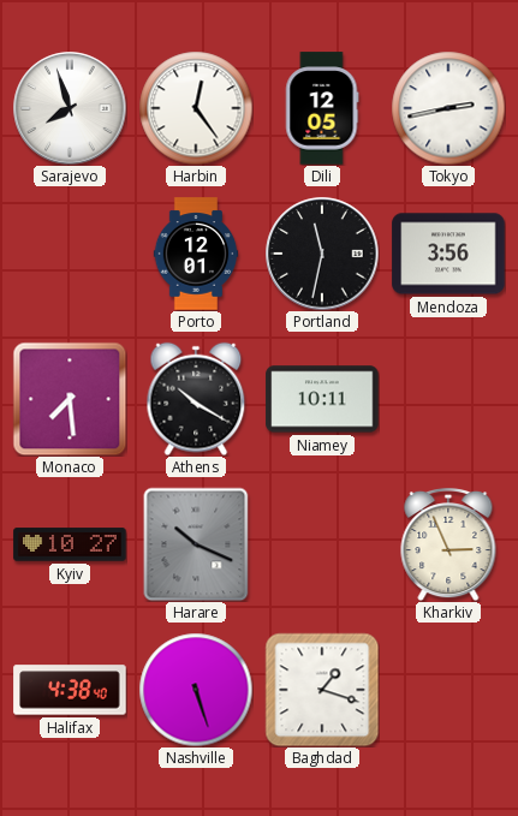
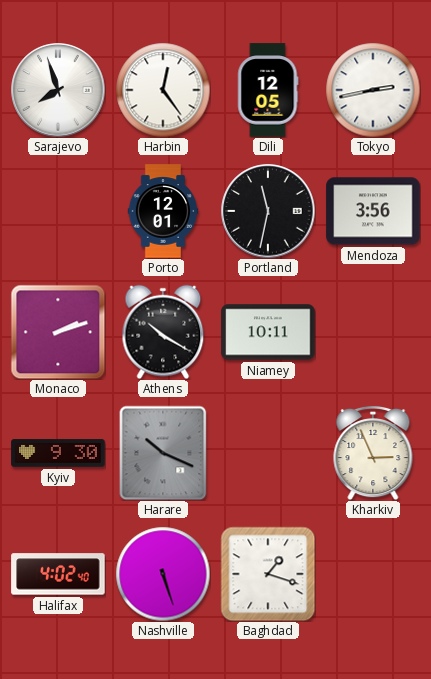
Monaco: 7:29 -> 2:12
Kyiv: 10:27 -> 9:30
Halifax: 4:38 -> 4:02
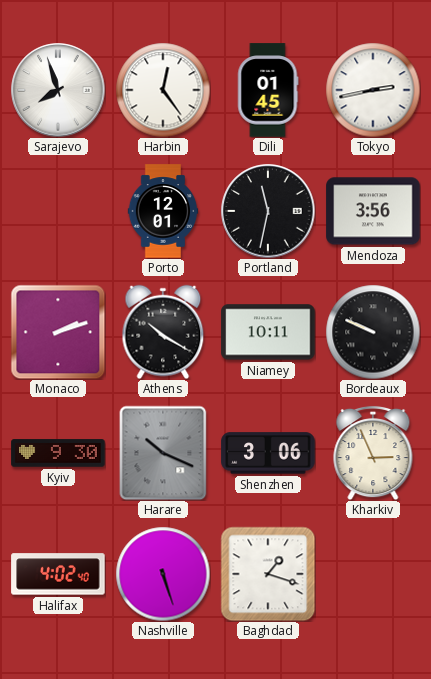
Dili: 12:05 -> 01:45
Bordeaux: none -> 9:49
Shenzhen: none -> 3:06
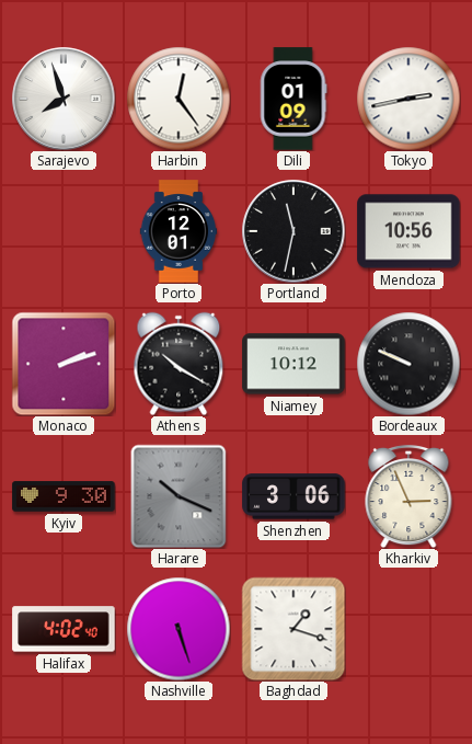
Dili: 01:45 -> 01:09
Mendoza: 3:56 -> 10:56
Niamey: 10:11 -> 10:12
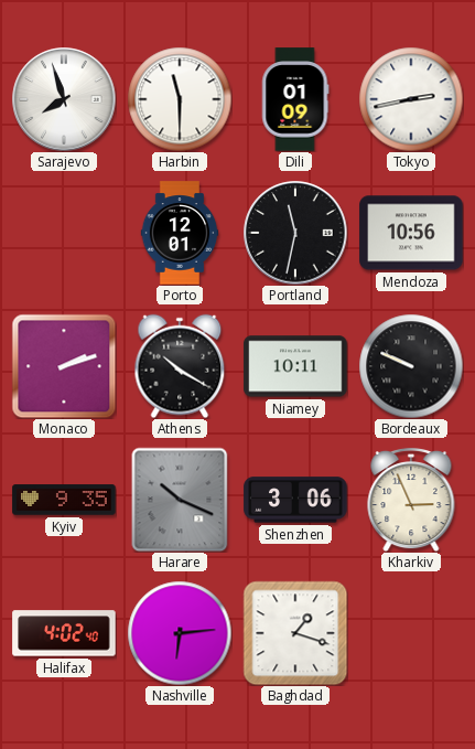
Harbin: 12:24 -> 11:30
Niamey: 10:12 -> 10:11
Kyiv: 9:30 -> 9:35
Nashville: 5:27 -> 6:14
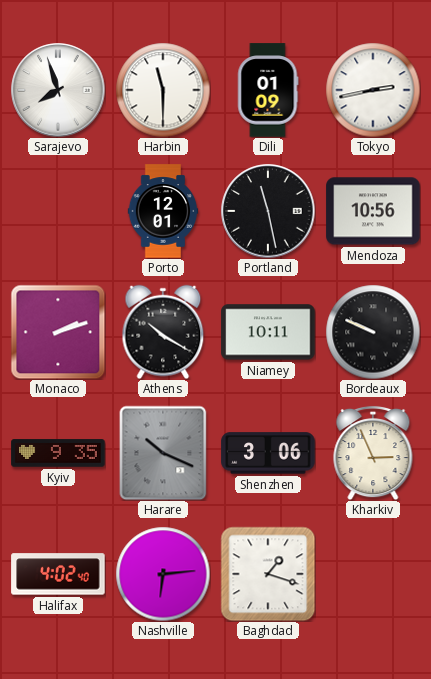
Portland: 11:32 -> 11:28
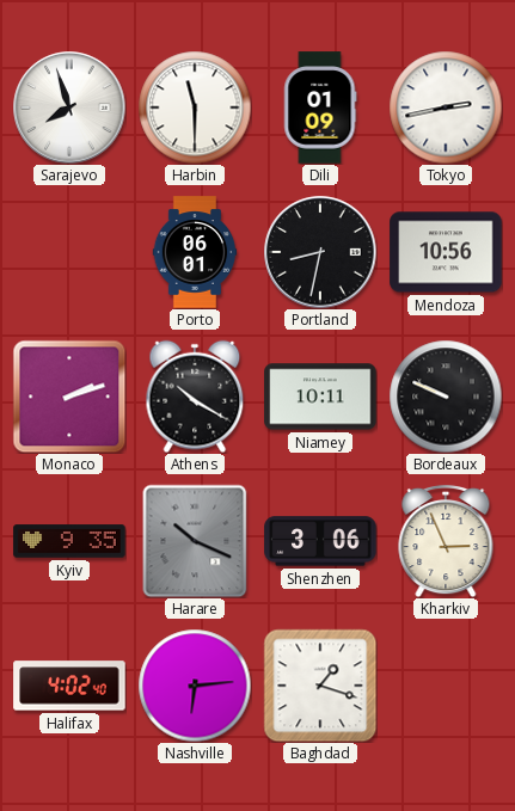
Porto: 12:01 -> 06:01
Portland: 11:28 -> 8:32
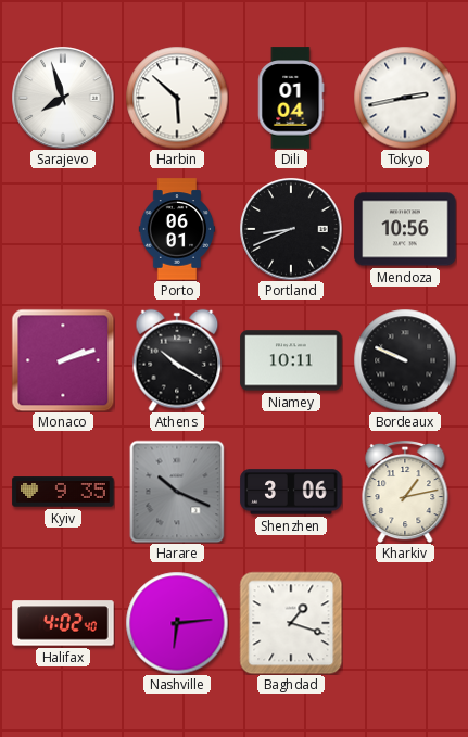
Harbin: 11:30 -> 5:52
Dili: 01:09 -> 01:04
Portland: 8:32 -> 8:41
Kharkiv: 2:56 -> 1:13
